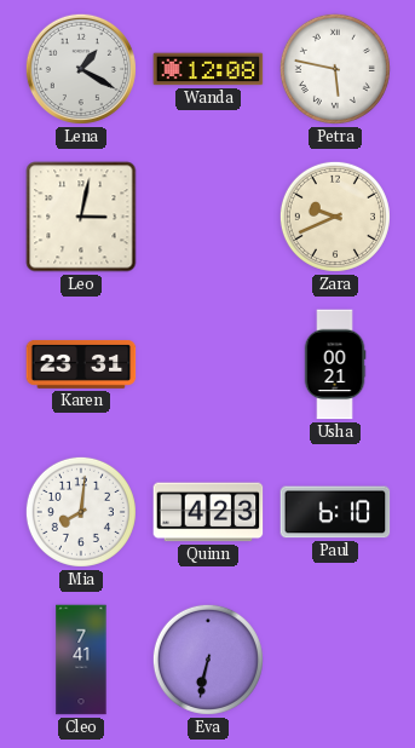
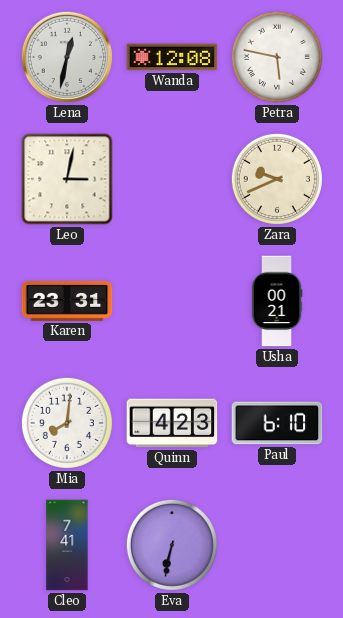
Lena: 1:20 -> 12:32
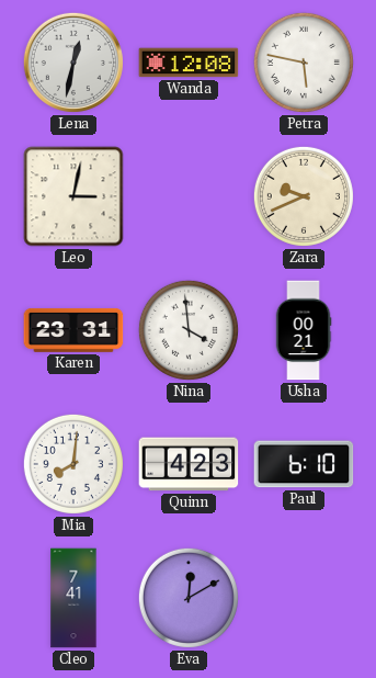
Nina: none -> 3:59
Eva: 6:32 -> 12:10
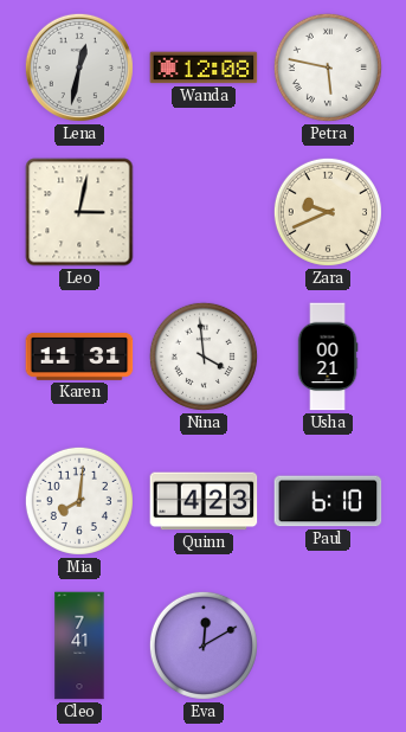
Karen: 23:31 -> 11:31
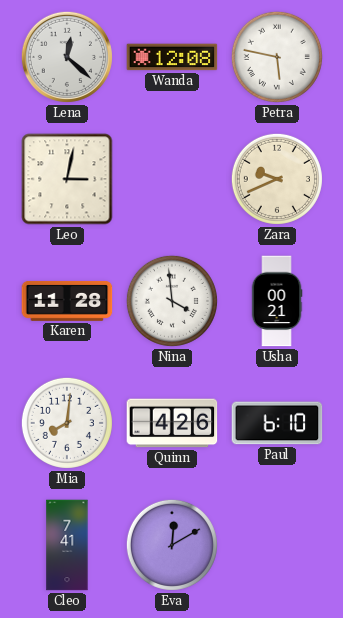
Lena: 12:32 -> 12:22
Karen: 11:31 -> 11:28
Quinn: 4:23 -> 4:26
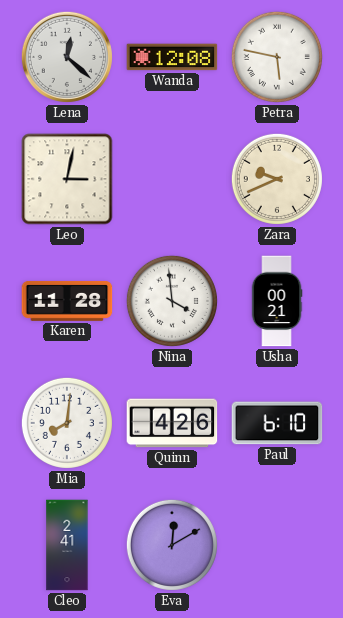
Cleo: 7:41 -> 2:41
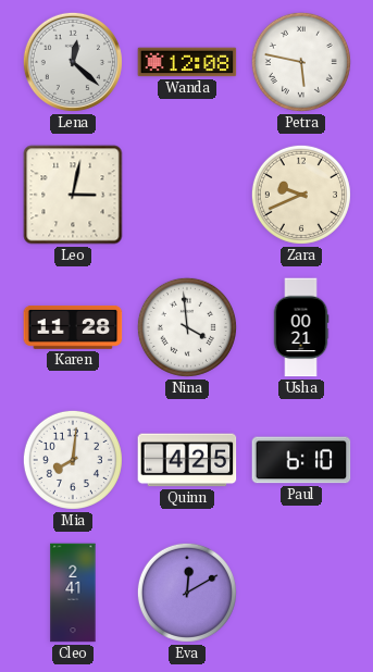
Quinn: 4:26 -> 4:25
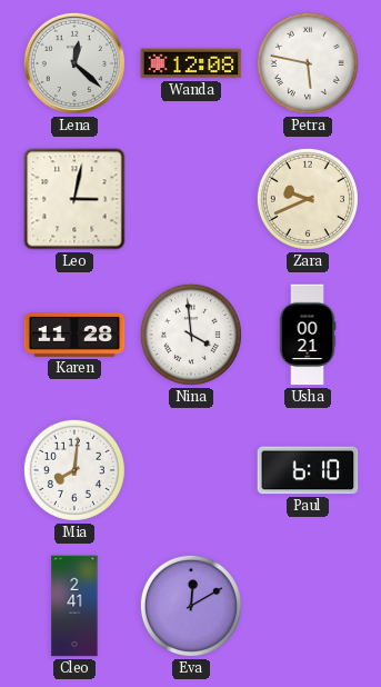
Quinn: 4:25 -> none
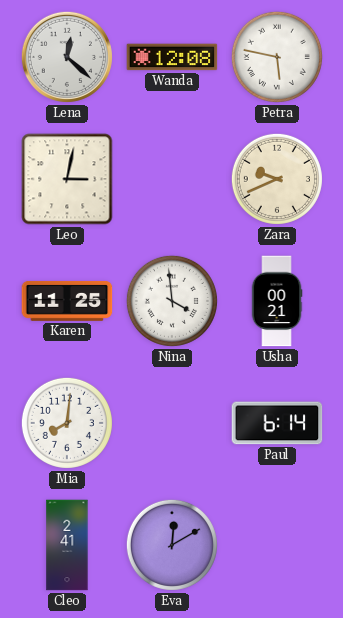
Karen: 11:28 -> 11:25
Paul: 6:10 -> 6:14
